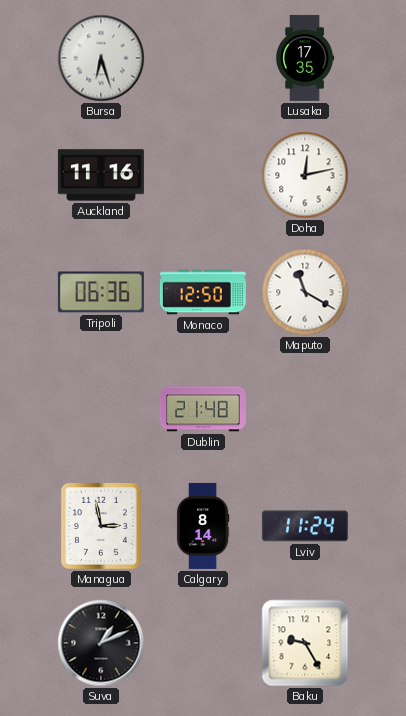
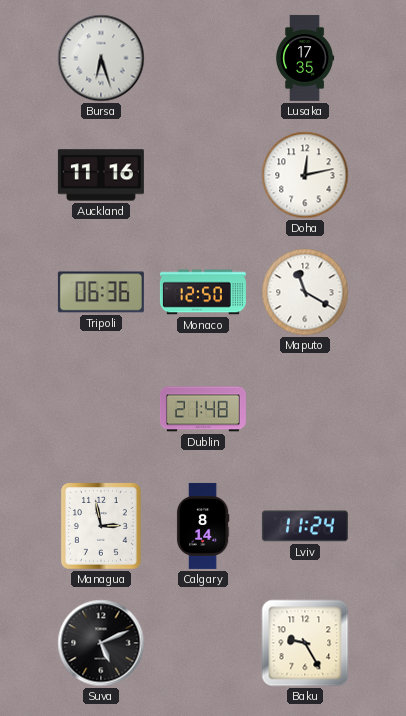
Suva: 1:11 -> 5:11
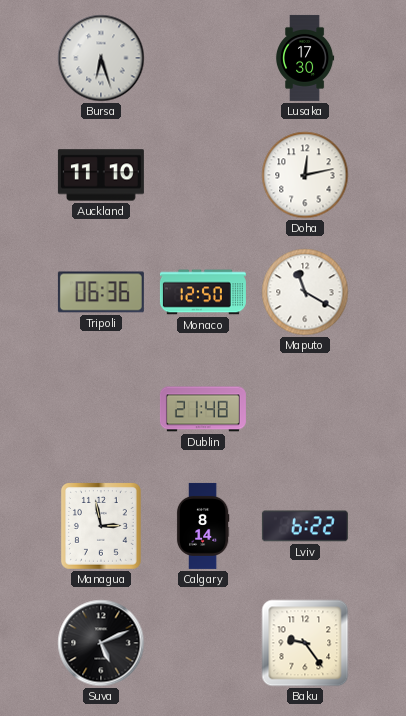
Lusaka: 17:35 -> 17:30
Auckland: 11:16 -> 11:10
Lviv: 11:24 -> 6:22
Baku: 9:25 -> 9:24
